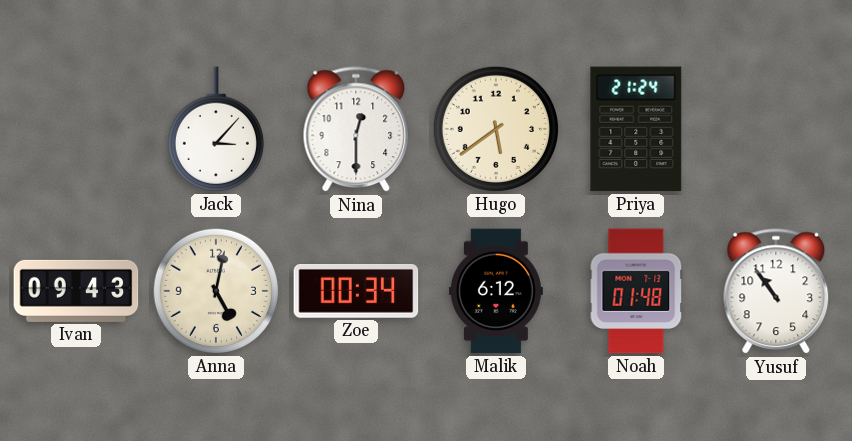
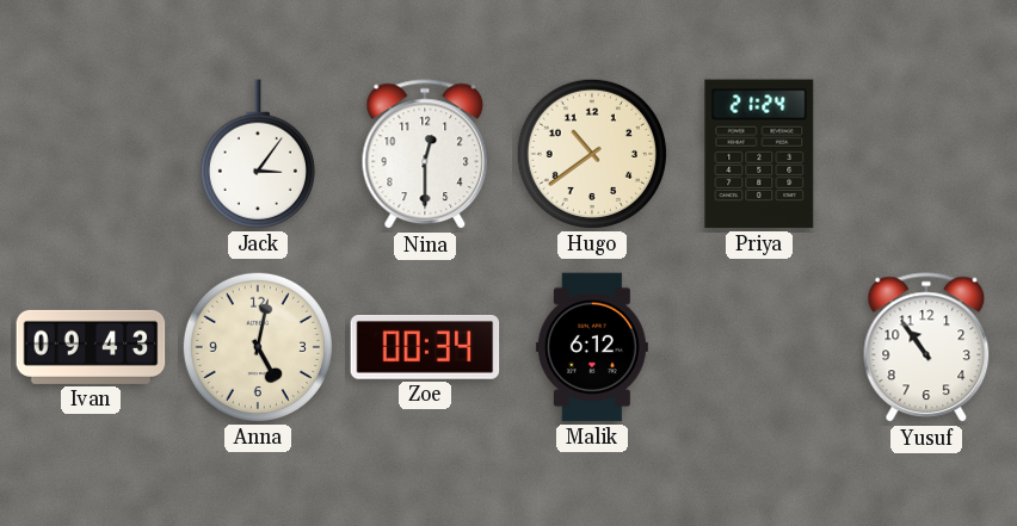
Jack: 3:07 -> 3:06
Hugo: 5:39 -> 10:39
Noah: 01:48 -> none
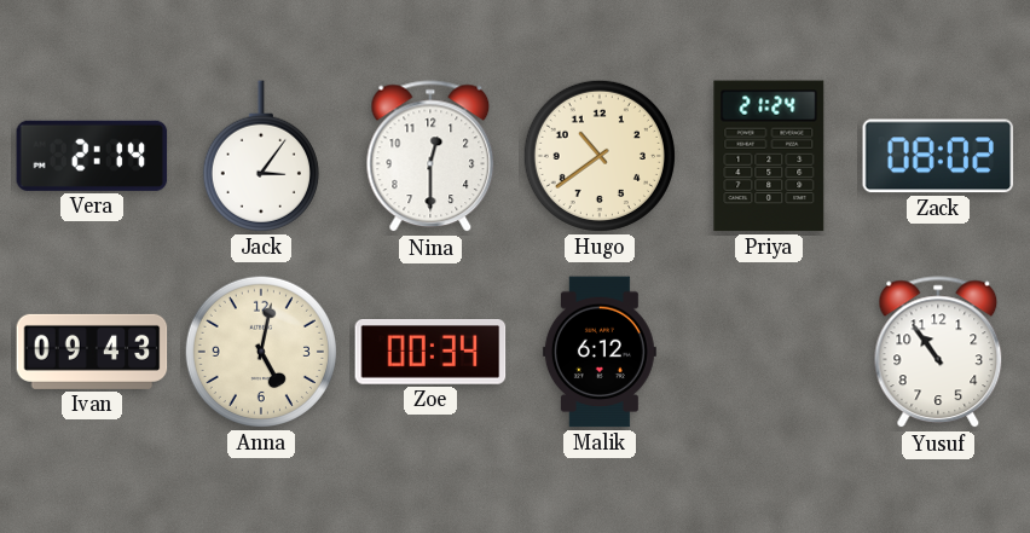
Vera: none -> 2:14
Zack: none -> 08:02
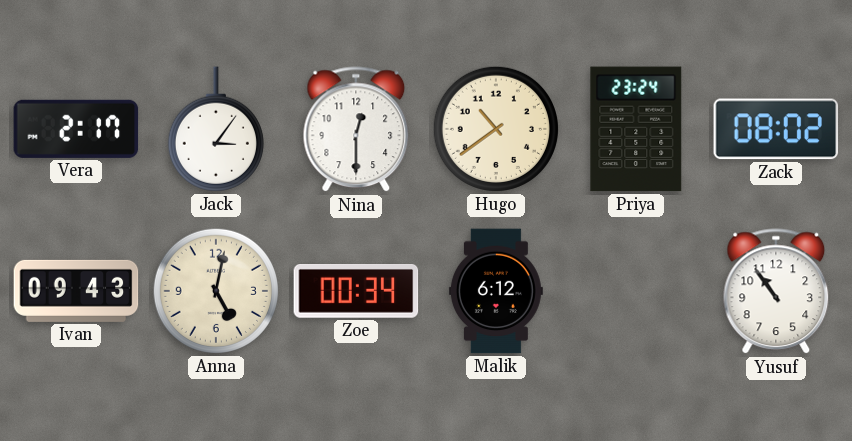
Vera: 2:14 -> 2:17
Priya: 21:24 -> 23:24
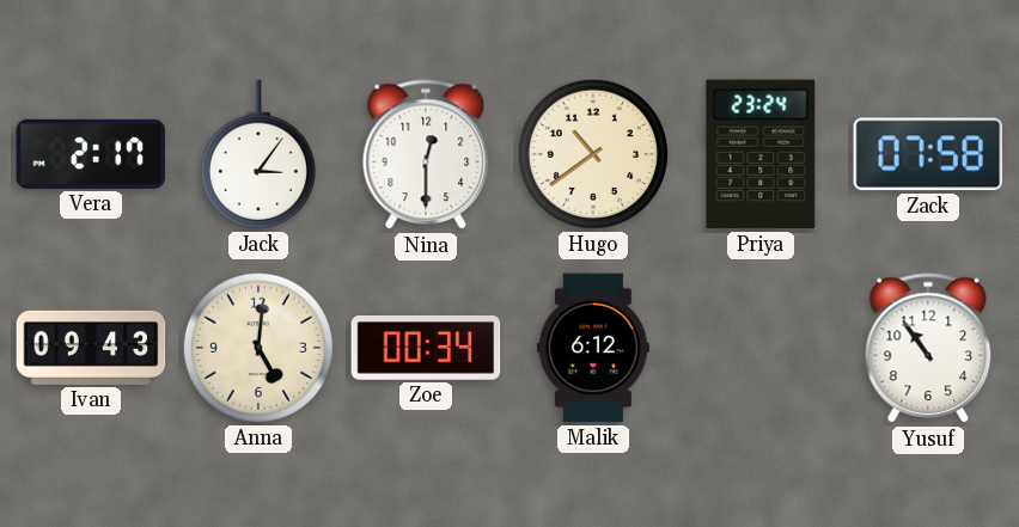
Zack: 08:02 -> 07:58
Anna: 5:02 -> 5:01
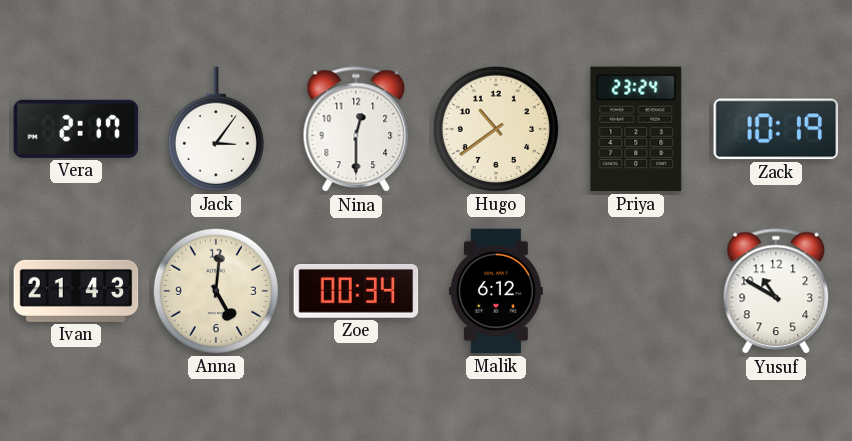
Zack: 07:58 -> 10:19
Ivan: 09:43 -> 21:43
Yusuf: 10:54 -> 10:50
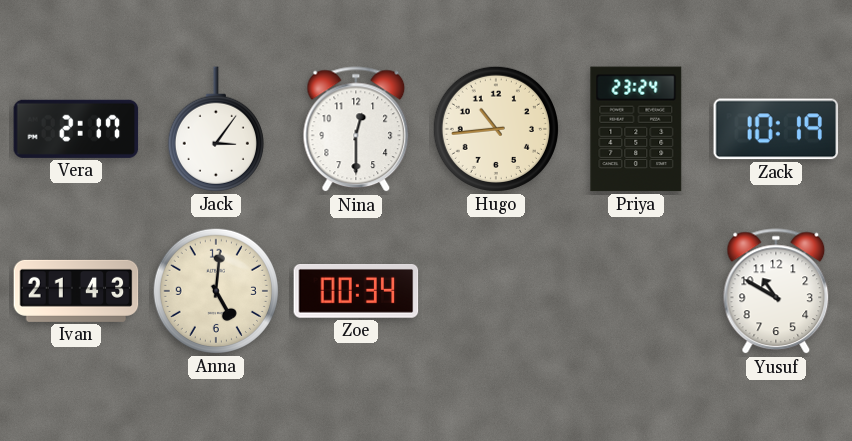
Hugo: 10:39 -> 10:44
Malik: 6:12 -> none
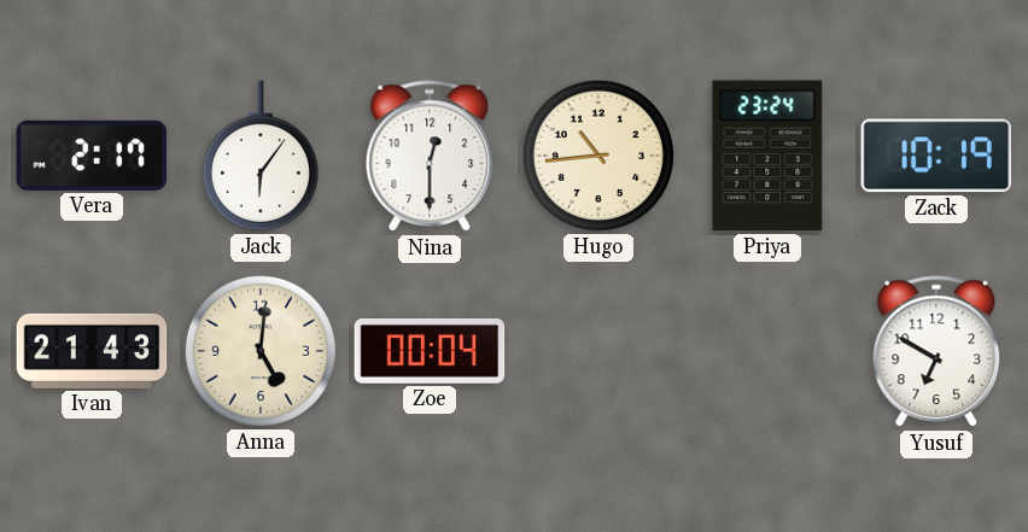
Jack: 3:06 -> 6:06
Zoe: 00:34 -> 00:04
Yusuf: 10:50 -> 6:50
